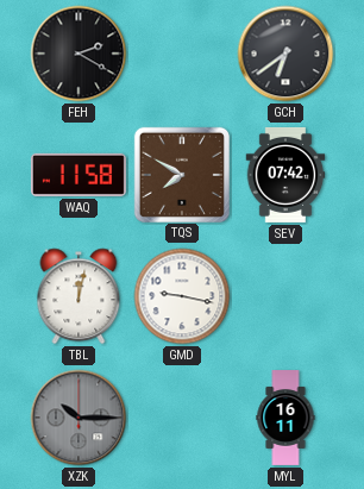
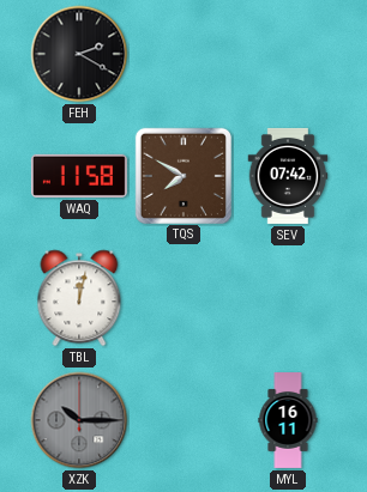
GCH: 6:39 -> none
GMD: 9:17 -> none
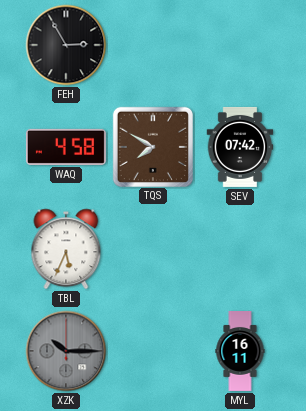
FEH: 2:20 -> 2:55
WAQ: 11:58 -> 4:58
TBL: 12:02 -> 5:34
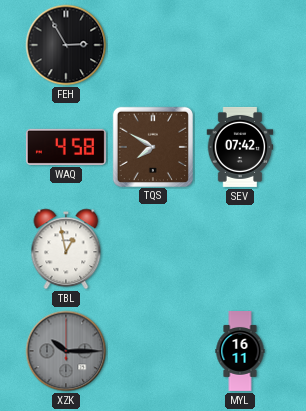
TBL: 5:34 -> 12:58
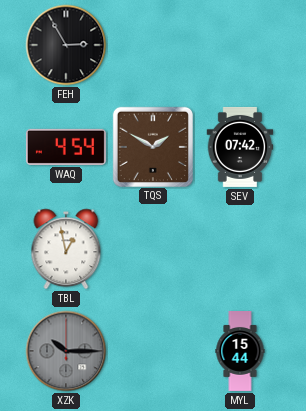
WAQ: 4:58 -> 4:54
TQS: 7:50 -> 1:50
MYL: 16:11 -> 15:44
